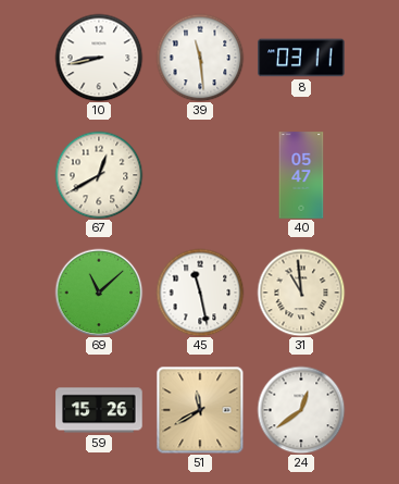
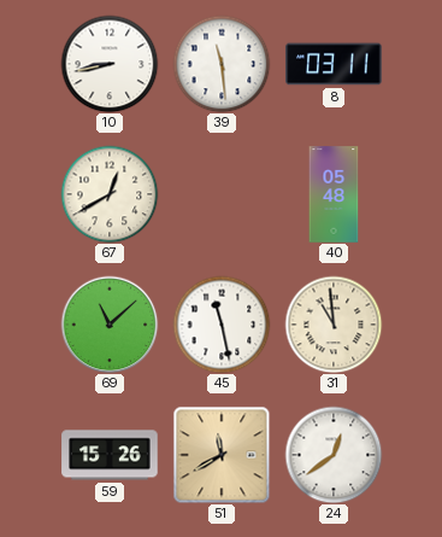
40: 05:47 -> 05:48
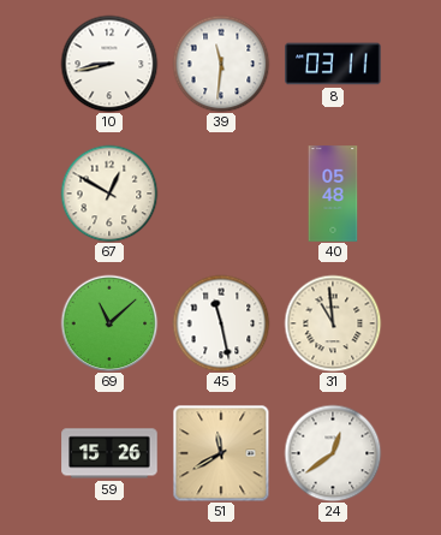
39: 11:29 -> 11:31
67: 12:40 -> 12:50
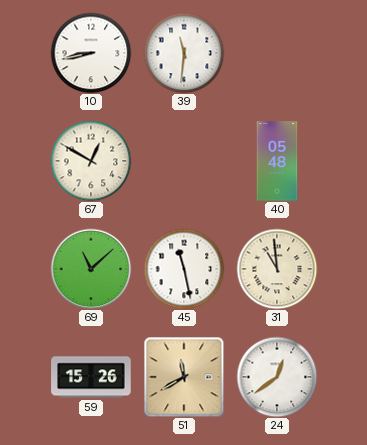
8: 03:11 -> none
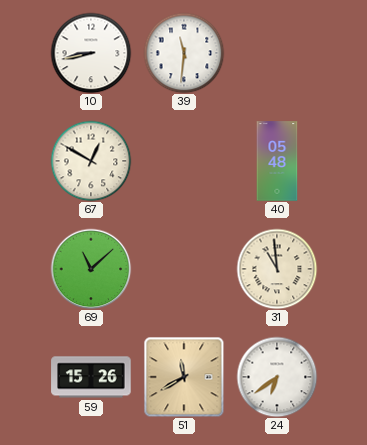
45: 11:28 -> none
24: 12:39 -> 6:39
